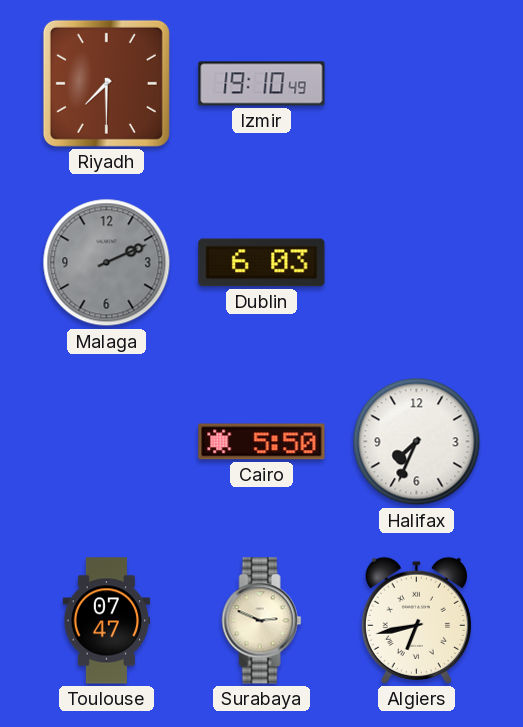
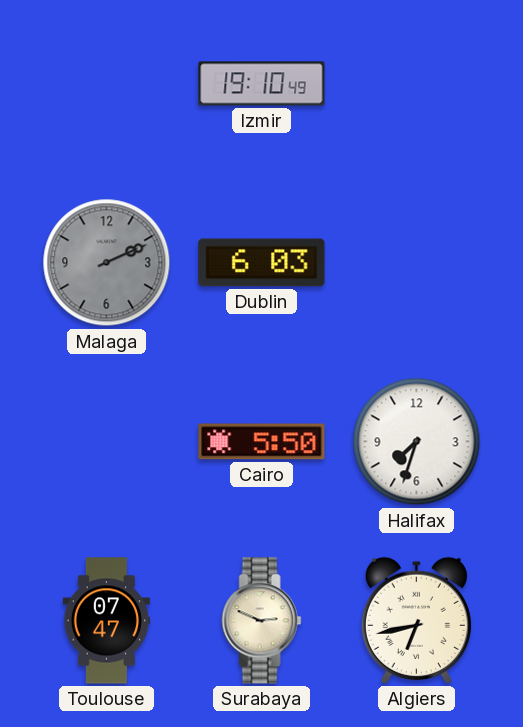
Riyadh: 7:30 -> none
Halifax: 7:34 -> 7:33
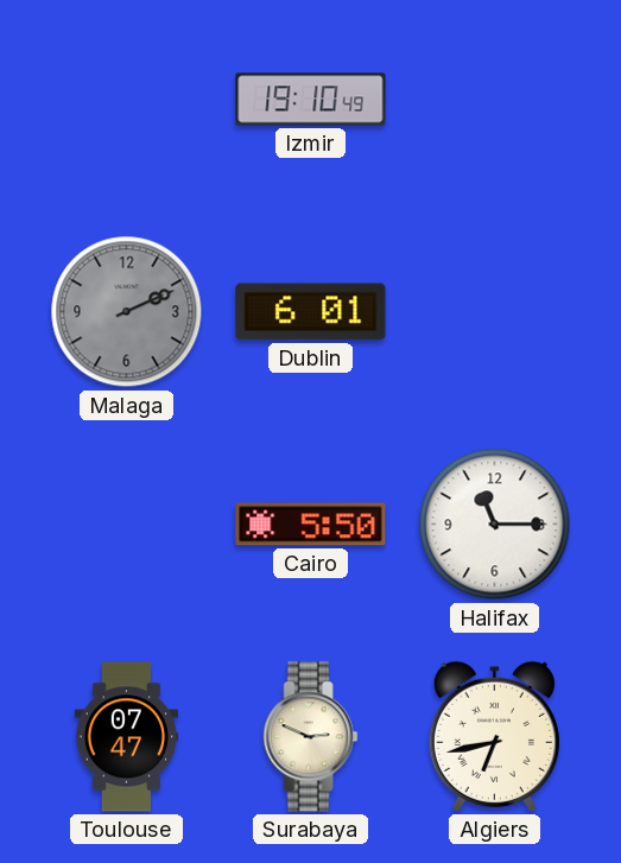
Dublin: 6:03 -> 6:01
Halifax: 7:33 -> 11:15
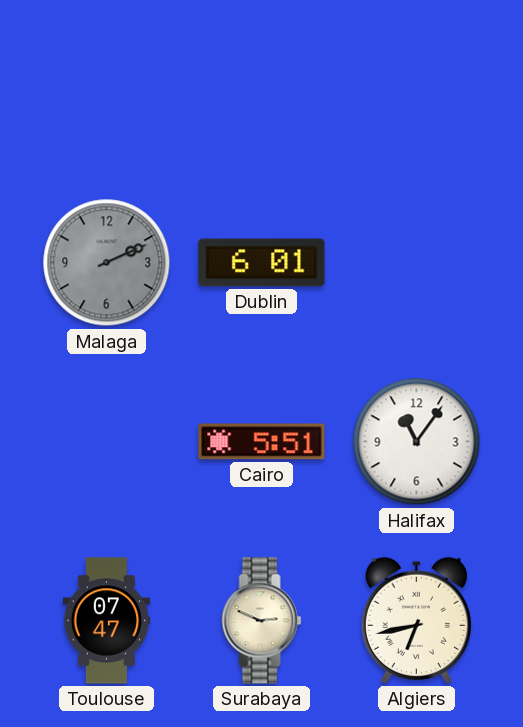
Izmir: 19:10 -> none
Cairo: 5:50 -> 5:51
Halifax: 11:15 -> 11:06
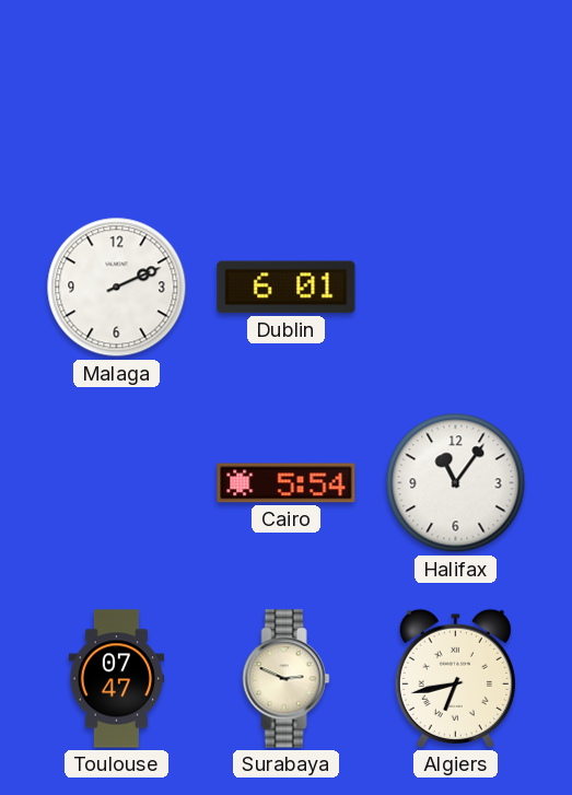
Malaga dial: grey -> white
Cairo: 5:51 -> 5:54
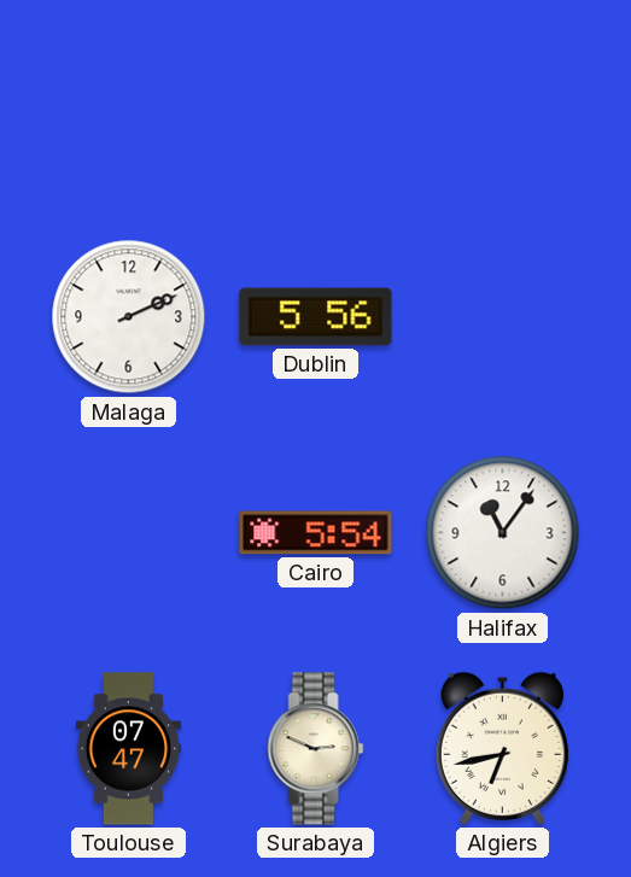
Dublin: 6:01 -> 5:56
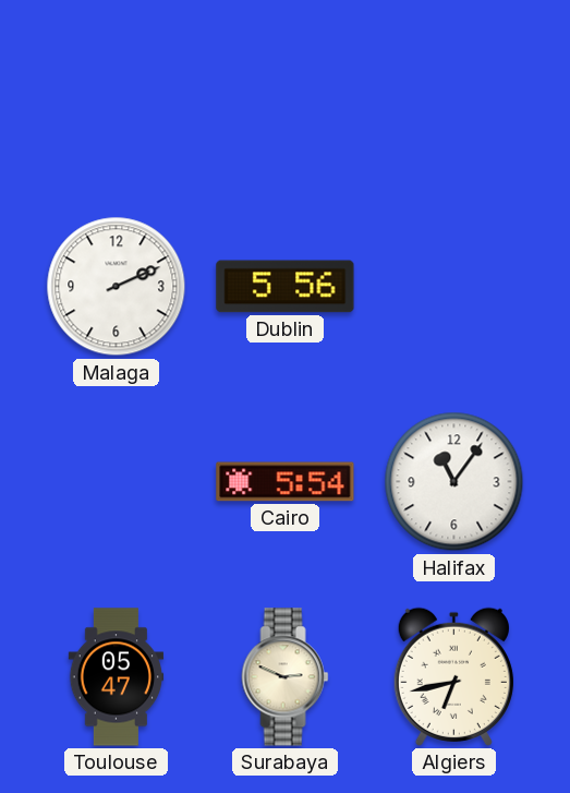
Toulouse: 07:47 -> 05:47
